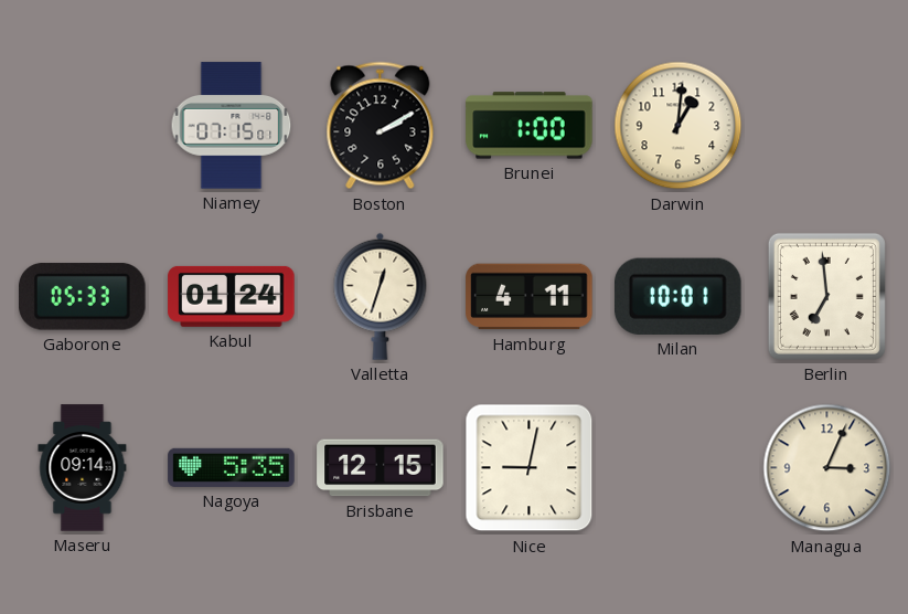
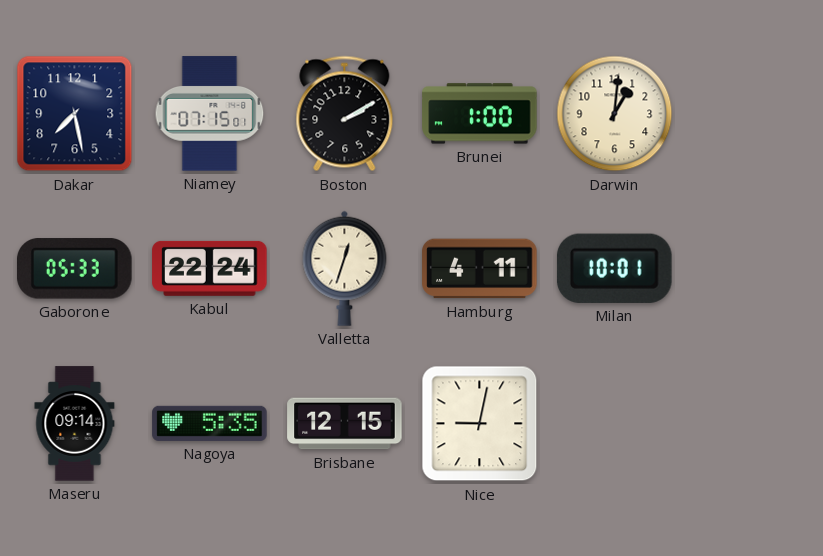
Dakar: none -> 7:28
Kabul: 01:24 -> 22:24
Berlin: 6:59 -> none
Managua: 3:04 -> none
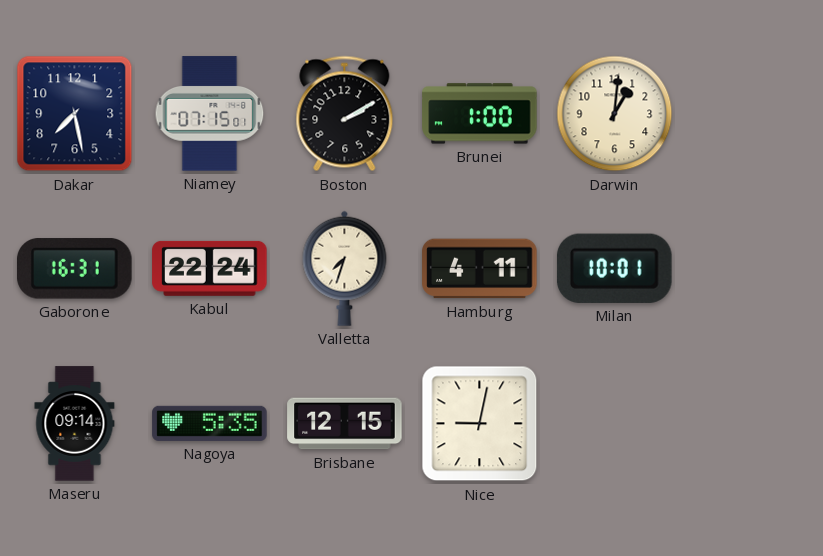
Gaborone: 05:33 -> 16:31
Valletta: 12:33 -> 7:33
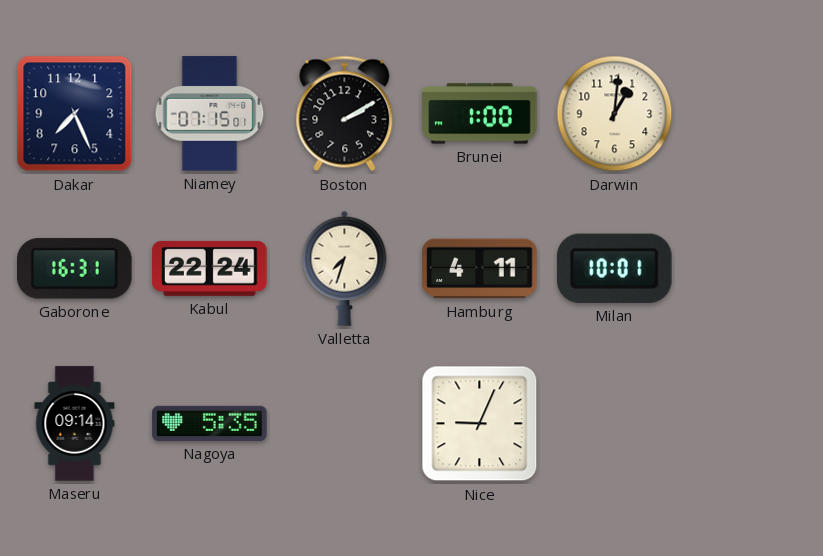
Dakar: 7:28 -> 7:26
Brisbane: 12:15 -> none
Nice: 9:02 -> 9:04
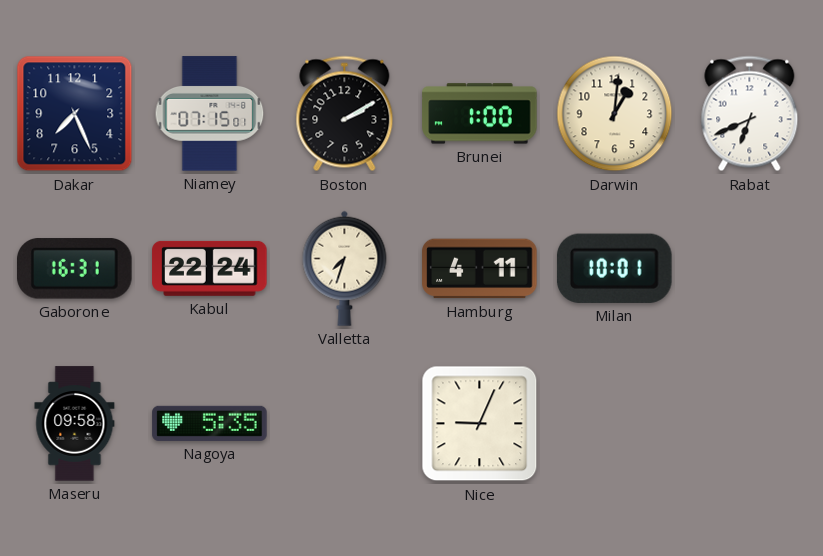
Rabat: none -> 6:41
Maseru: 09:14 -> 09:58
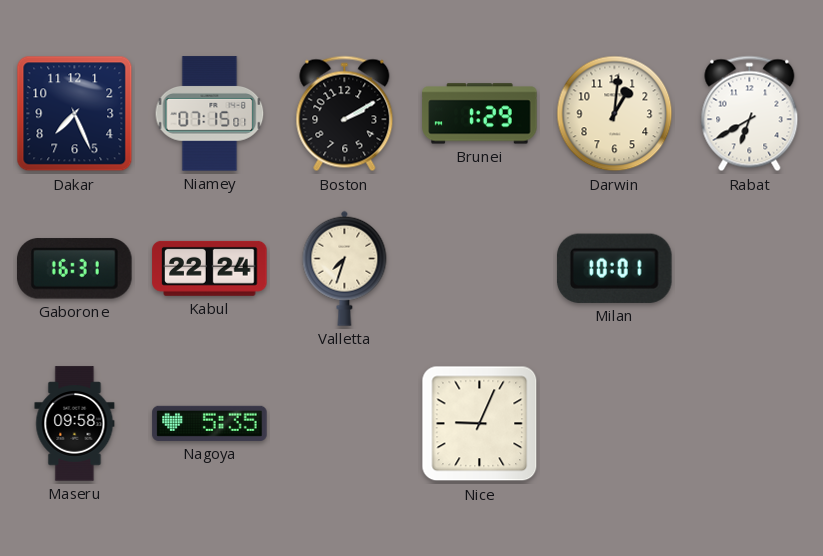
Brunei: 1:00 -> 1:29
Rabat: 6:41 -> 6:40
Hamburg: 4:11 -> none
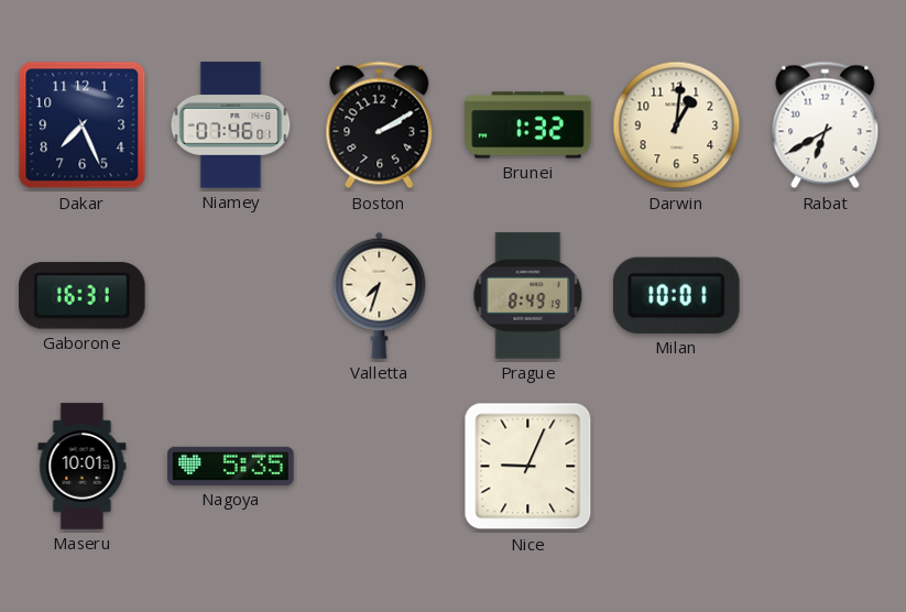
Niamey: 07:15 -> 07:46
Brunei: 1:29 -> 1:32
Kabul: 22:24 -> none
Prague: none -> 8:49
Maseru: 09:58 -> 10:01
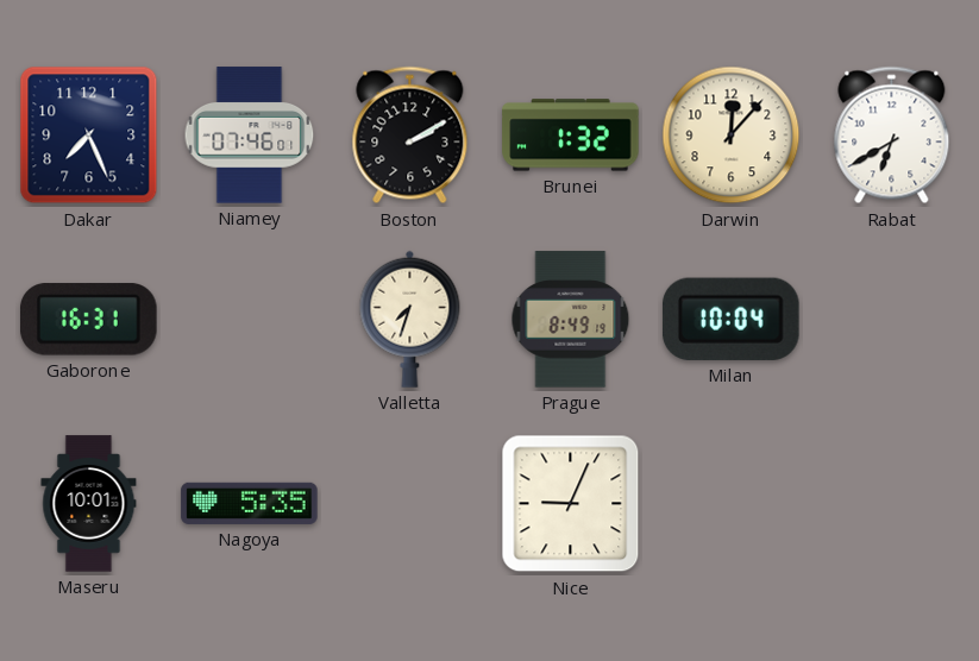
Darwin: 1:01 -> 12:07
Milan: 10:01 -> 10:04
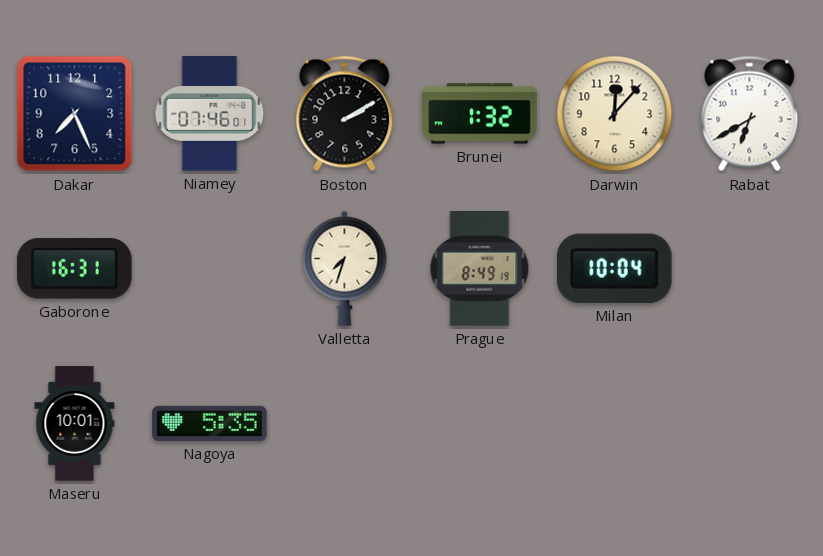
Nice: 9:04 -> none
